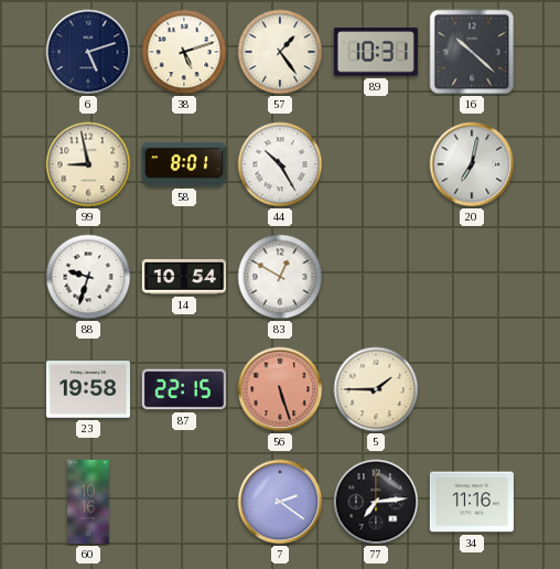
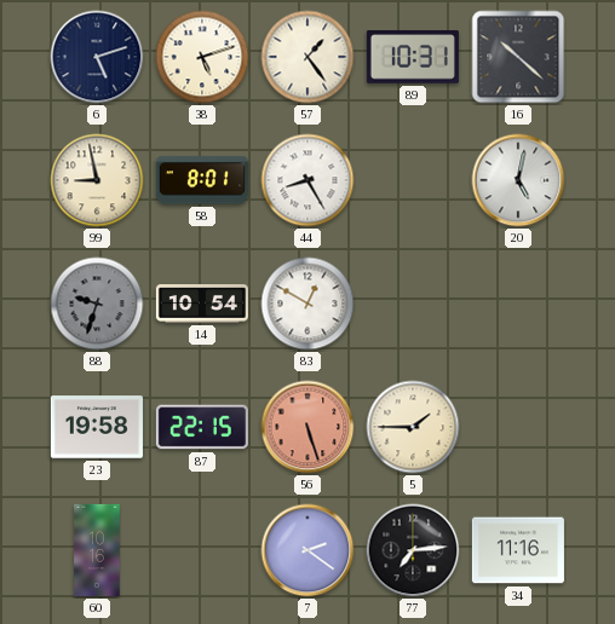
44: 10:25 -> 8:25
20: 7:02 -> 5:02
88 dial: white -> grey
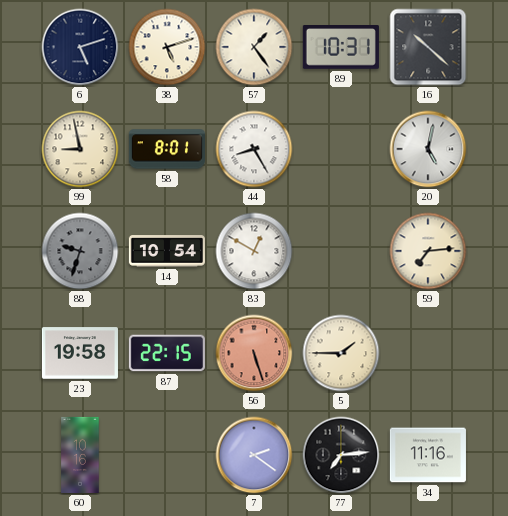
59: none -> 7:14
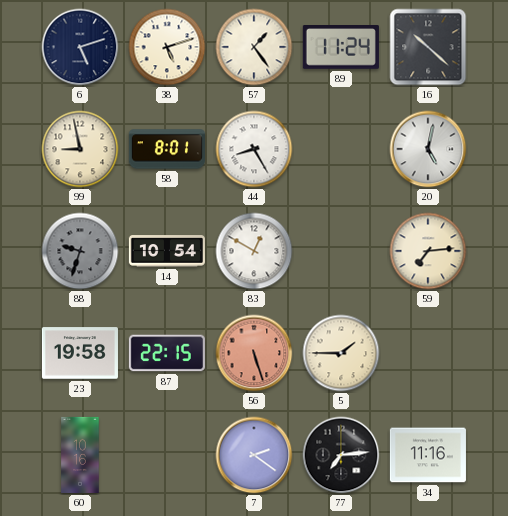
89: 10:31 -> 11:24
